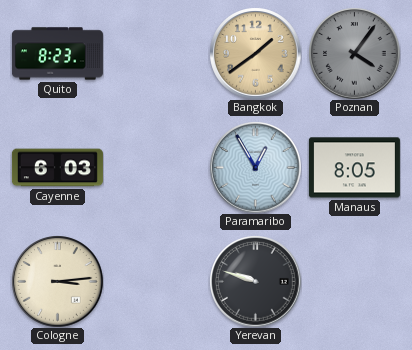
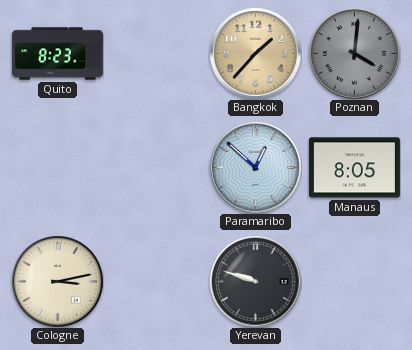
Bangkok: 1:39 -> 1:37
Poznan: 4:06 -> 4:01
Cayenne: 6:03 -> none
Paramaribo: 12:55 -> 12:52
Cologne: 3:14 -> 3:13
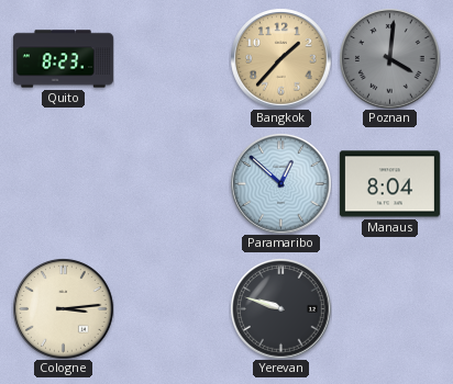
Manaus: 8:05 -> 8:04
Cologne: 3:13 -> 3:14
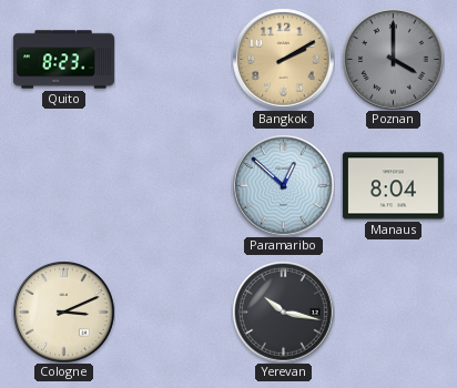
Bangkok: 1:37 -> 2:10
Poznan: 4:01 -> 4:00
Cologne: 3:14 -> 3:11
Yerevan: 9:48 -> 10:17
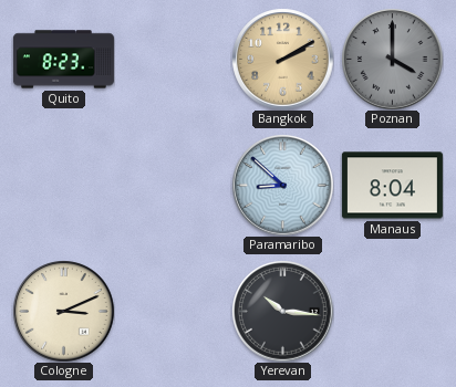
Paramaribo: 12:52 -> 8:52
Yerevan: 10:17 -> 10:16
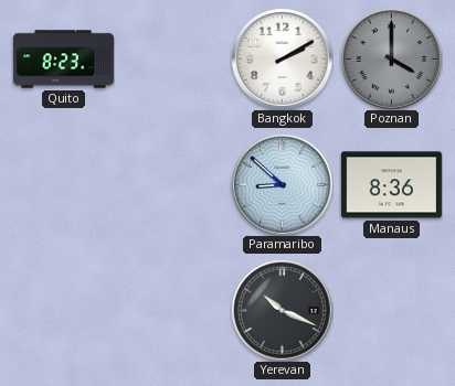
Bangkok dial: champagne -> white
Manaus: 8:04 -> 8:36
Cologne: 3:11 -> none
Yerevan: 10:16 -> 10:19
